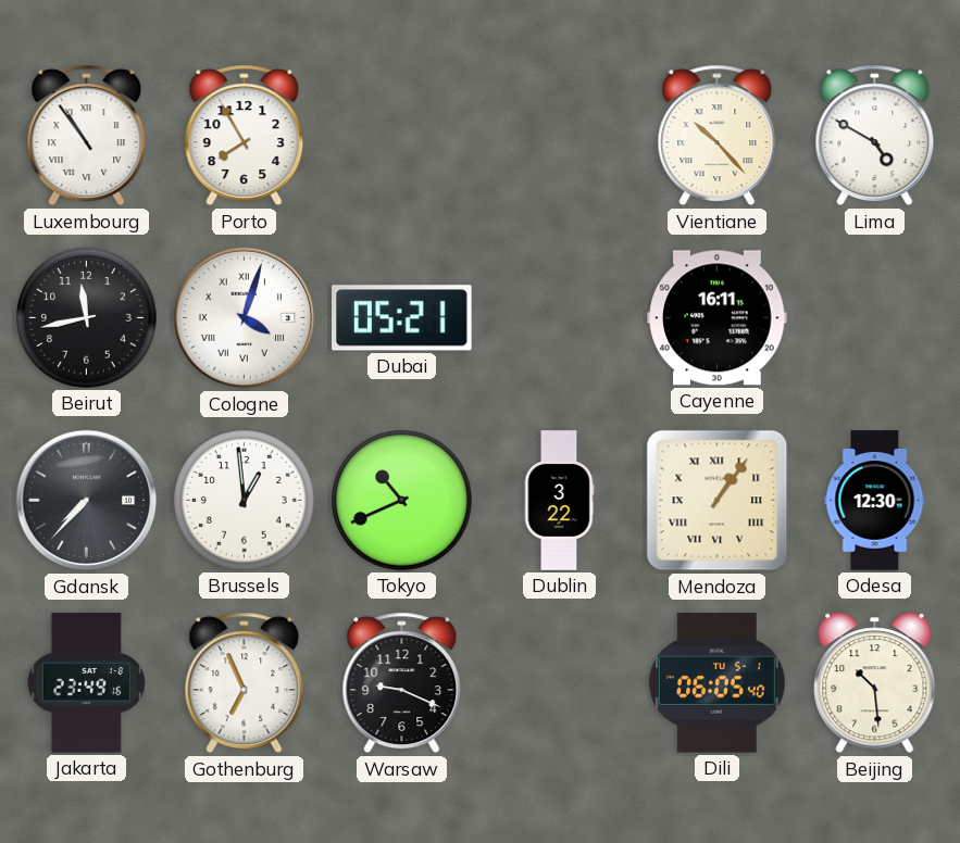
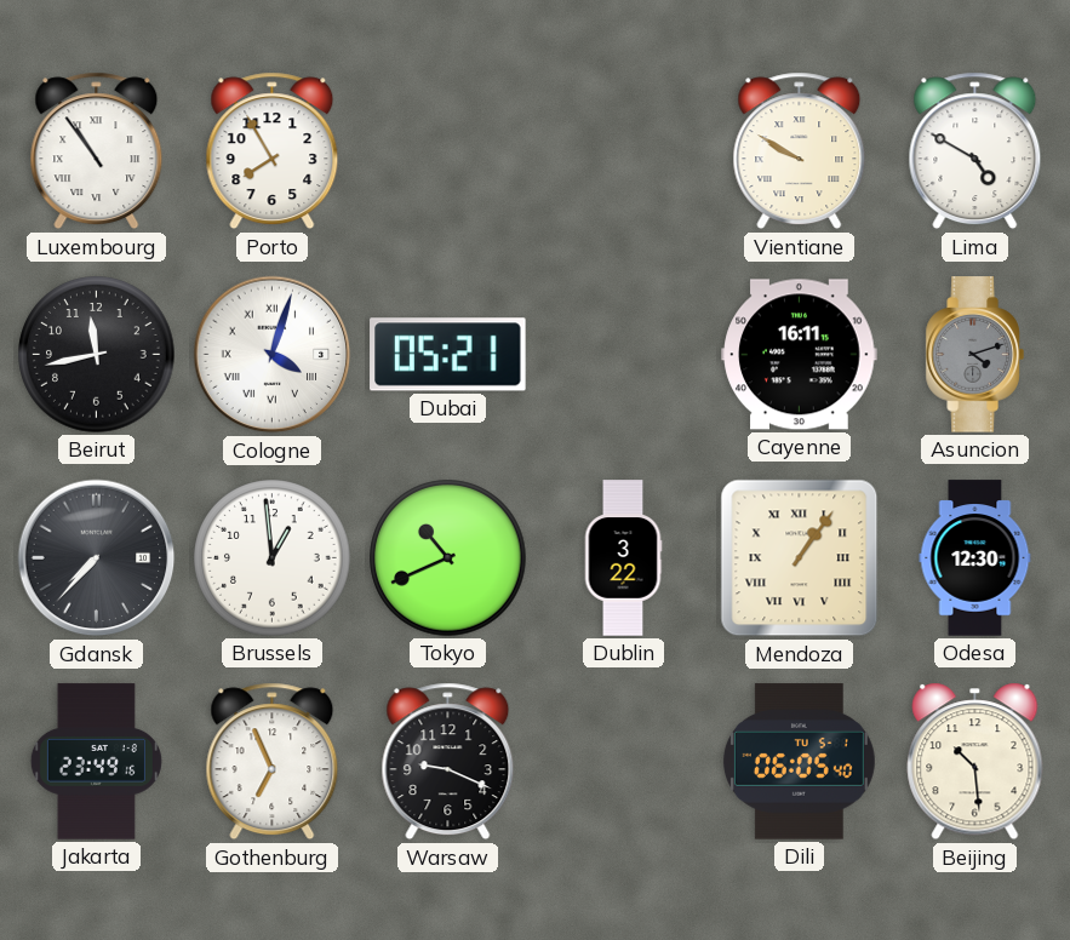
Vientiane: 10:23 -> 9:50
Asuncion: none -> 4:12
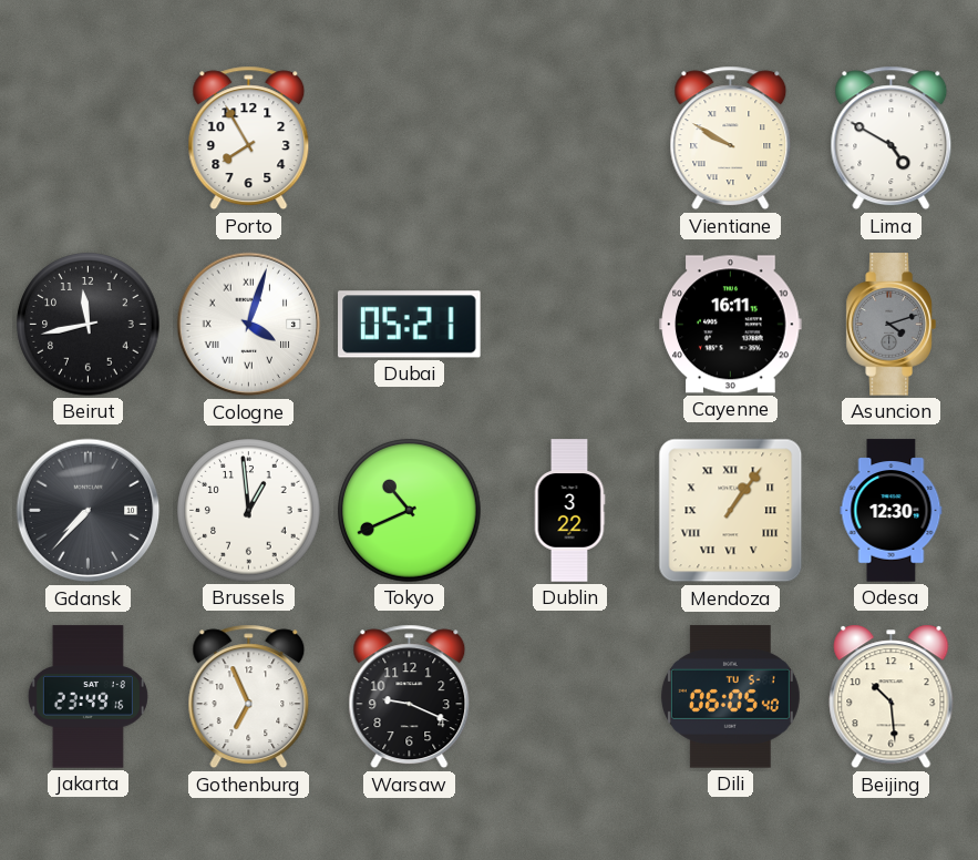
Luxembourg: 10:54 -> none
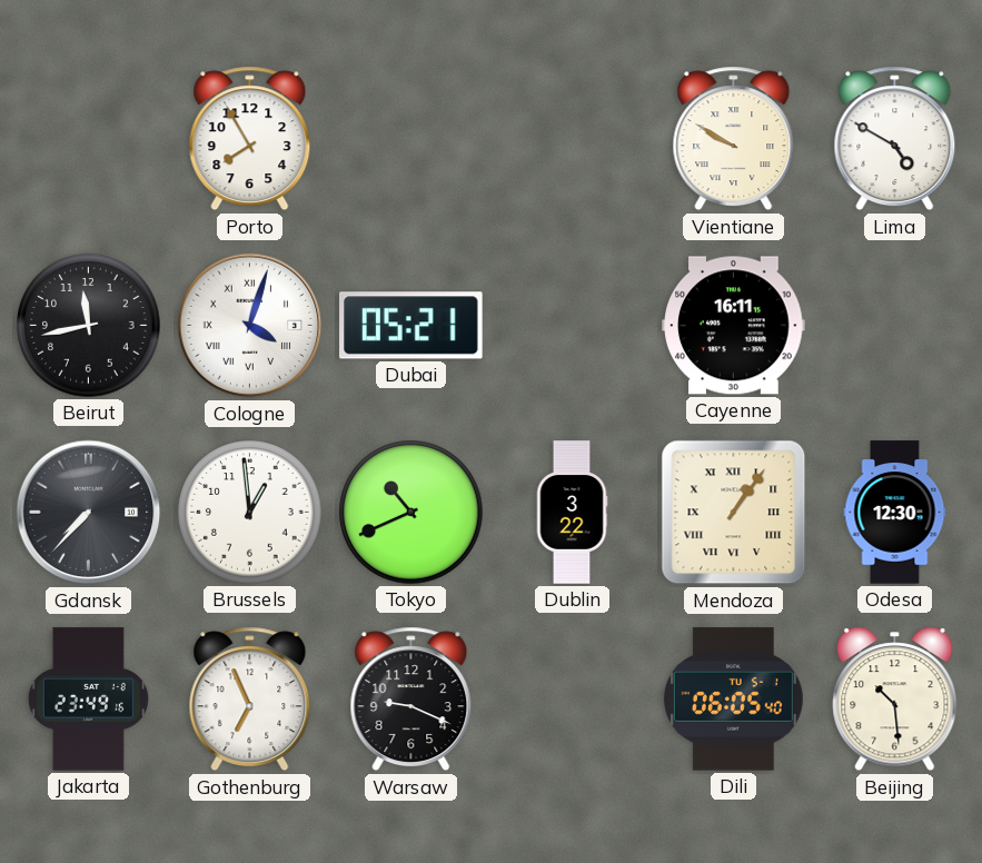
Asuncion: 4:12 -> none
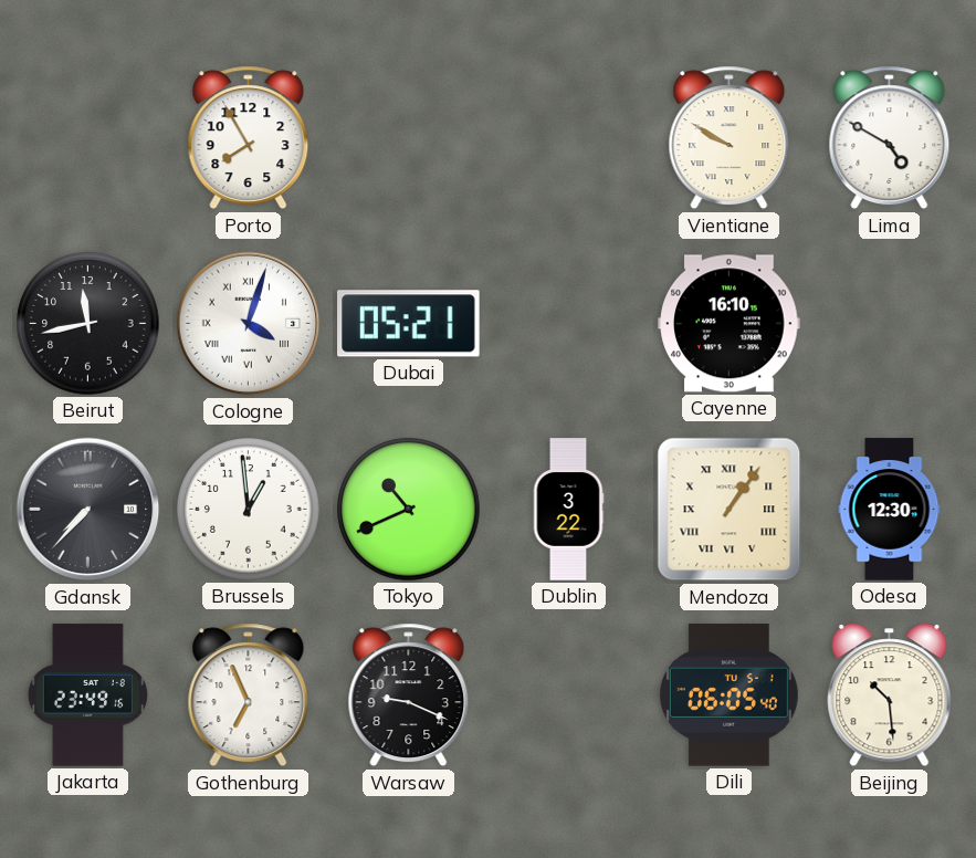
Cayenne: 16:11 -> 16:10
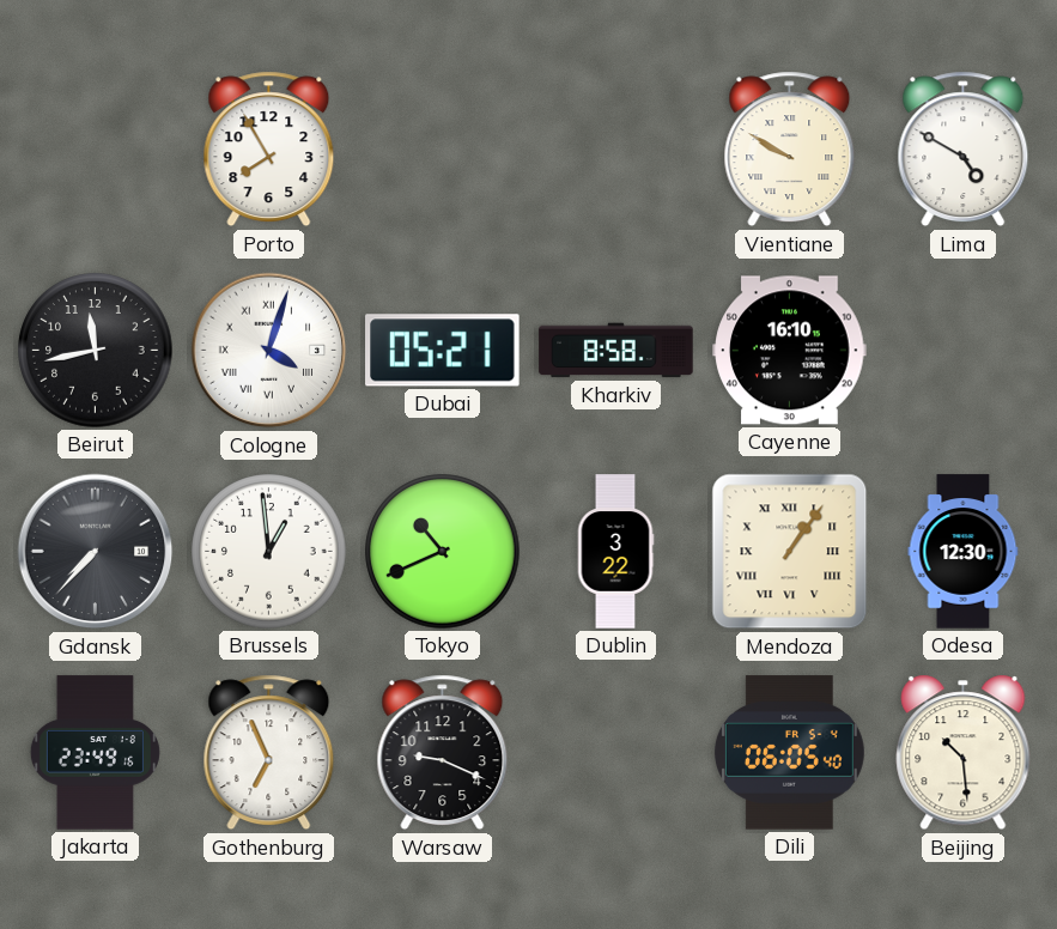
Kharkiv: none -> 8:58
Dili date: TU 5-1 -> FR 5-4
